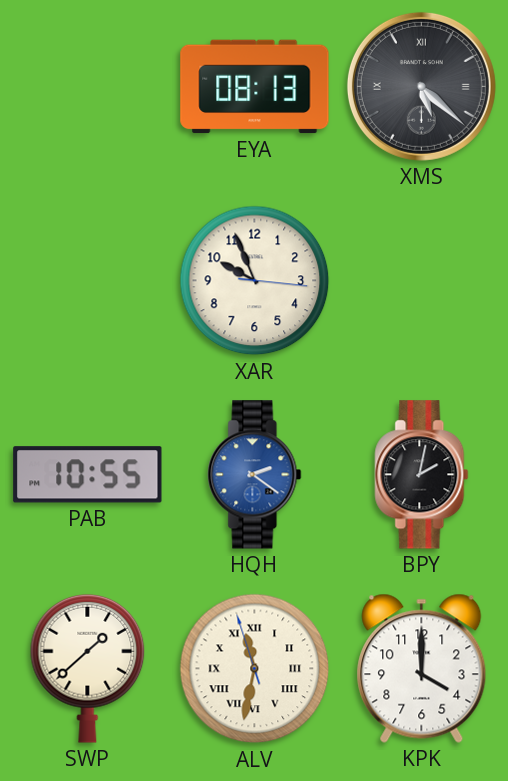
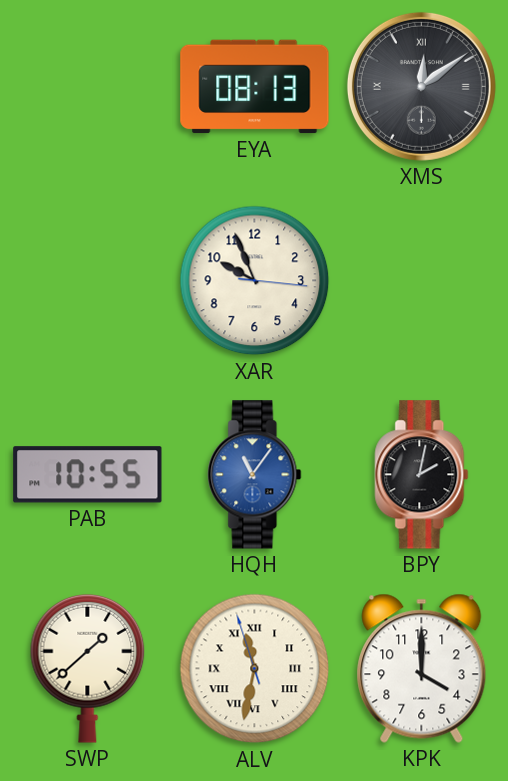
XMS: 5:22 -> 12:09
HQH: 2:21 -> 11:06
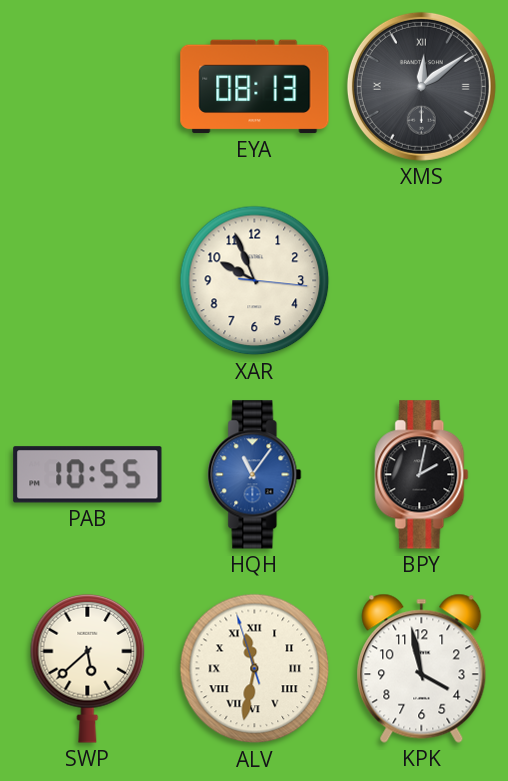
SWP: 1:38 -> 5:38
KPK: 4:00 -> 3:58
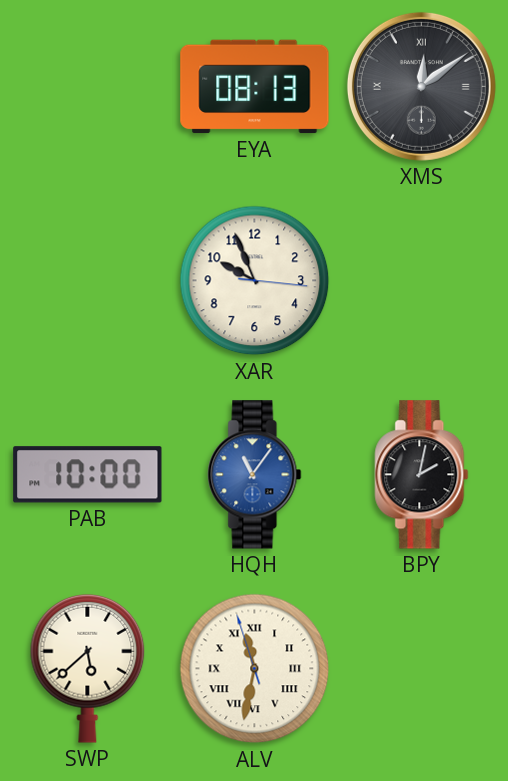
PAB: 10:55 -> 10:00
KPK: 3:58 -> none
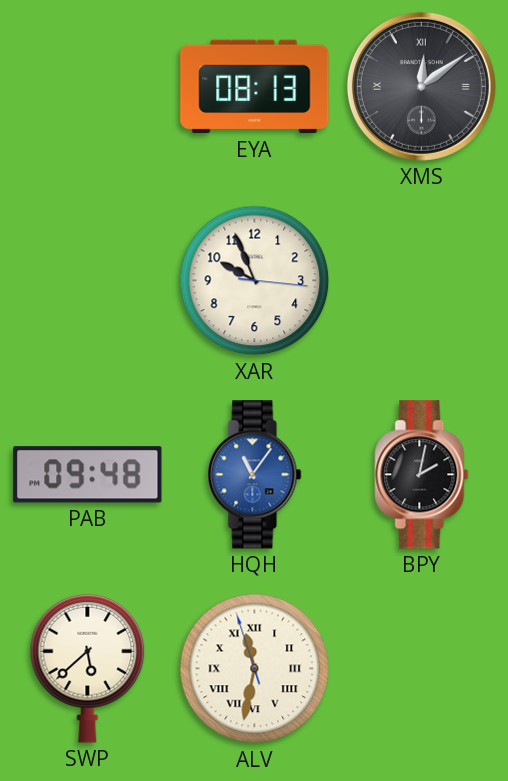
PAB: 10:00 -> 09:48
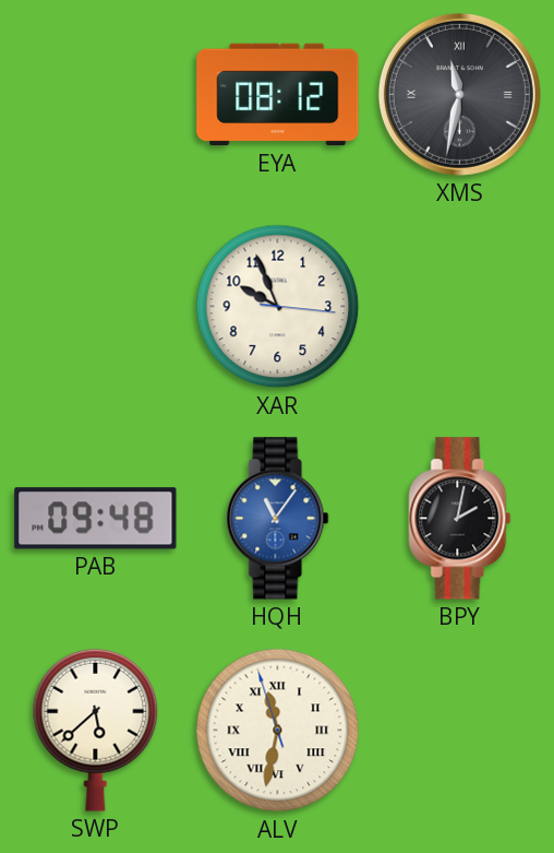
EYA: 08:13 -> 08:12
XMS: 12:09 -> 11:32
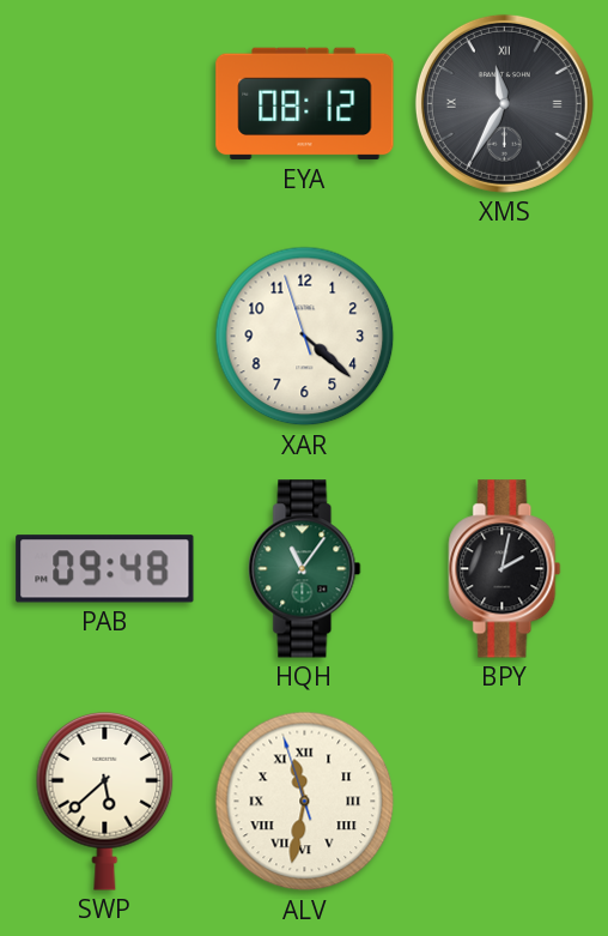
XMS: 11:32 -> 11:35
XAR: 9:56 -> 4:21
HQH dial: blue -> green
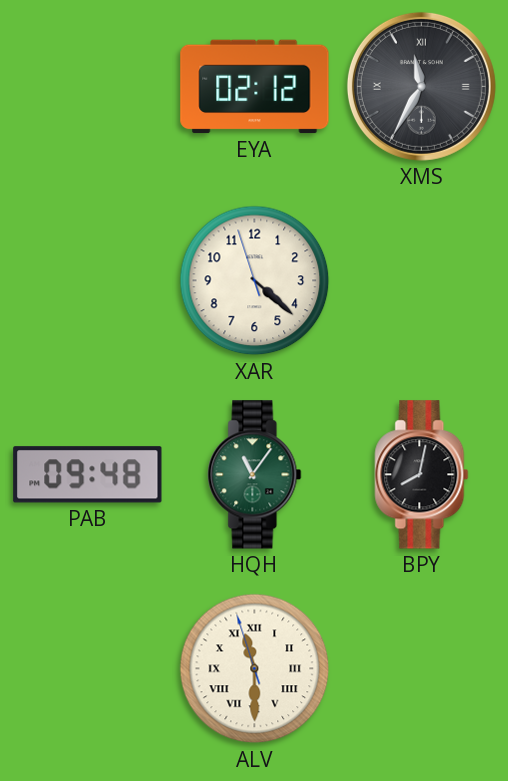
EYA: 08:12 -> 02:12
BPY: 2:02 -> 8:02
SWP: 5:38 -> none
ALV: 11:31 -> 11:29
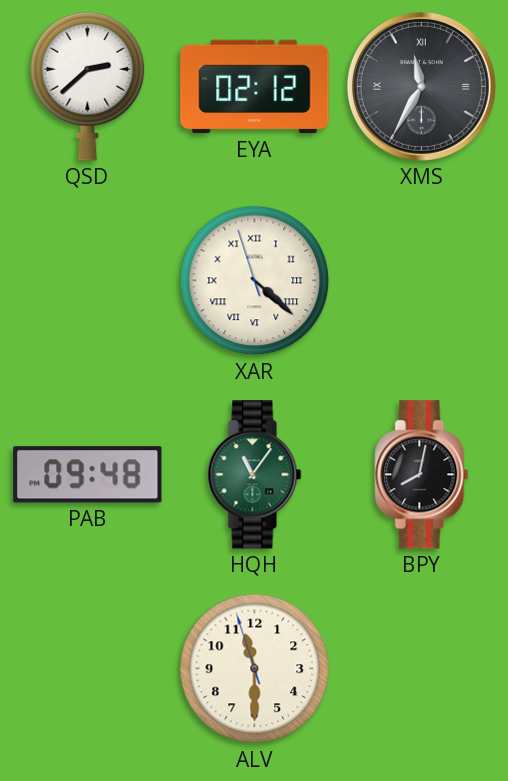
QSD: none -> 2:38
XAR numerals: Arabic -> Roman
ALV numerals: Roman -> Arabic
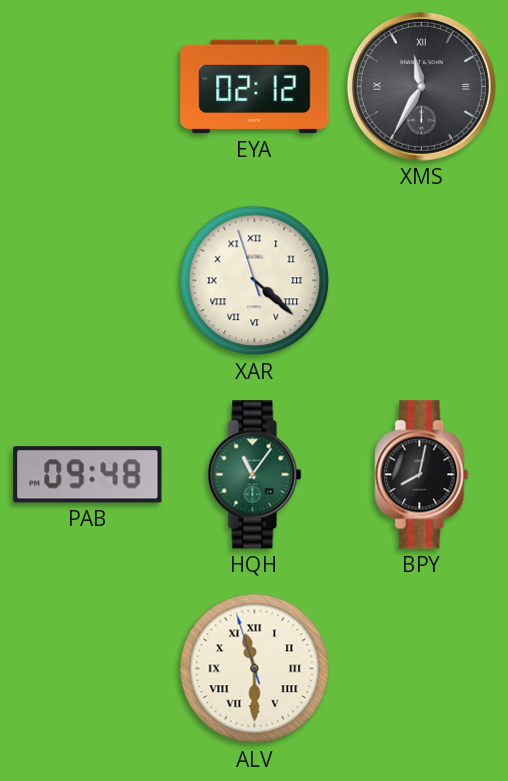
QSD: 2:38 -> none
ALV numerals: Arabic -> Roman
